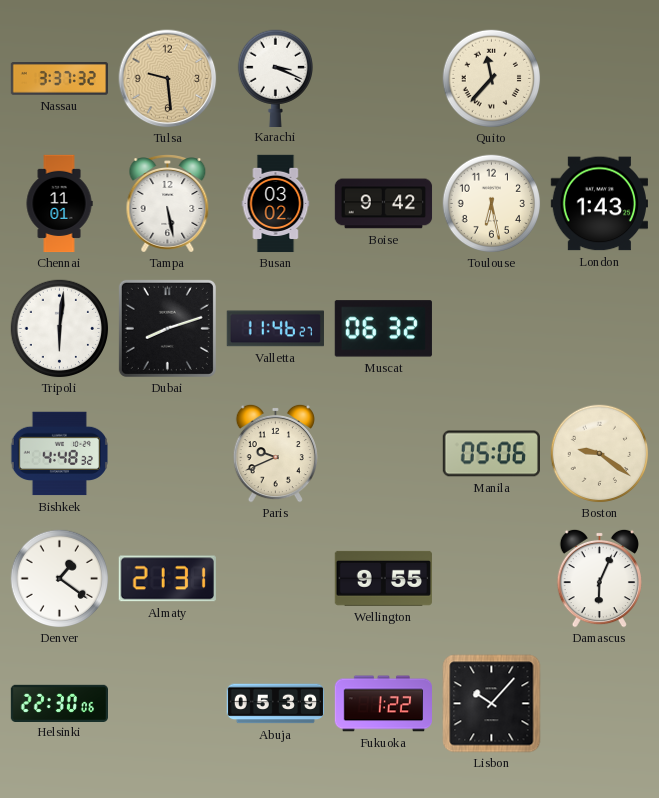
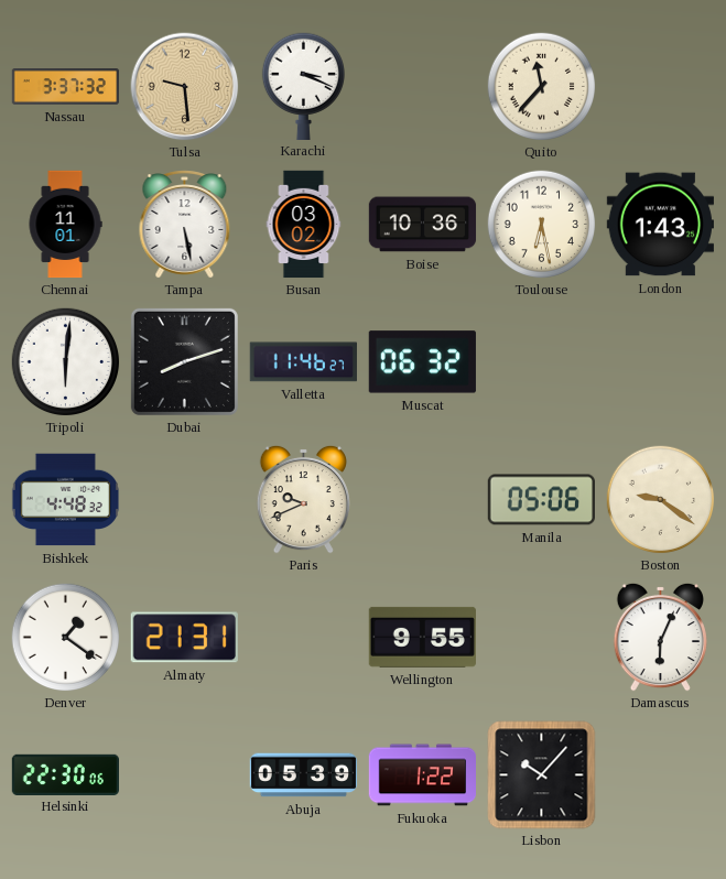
Boise: 9:42 -> 10:36
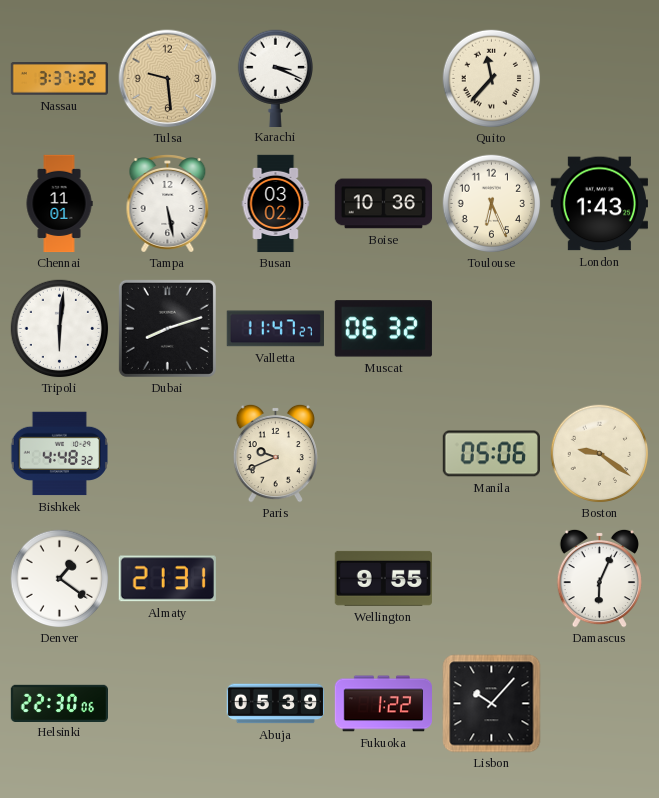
Toulouse: 6:28 -> 6:26
Valletta: 11:46 -> 11:47
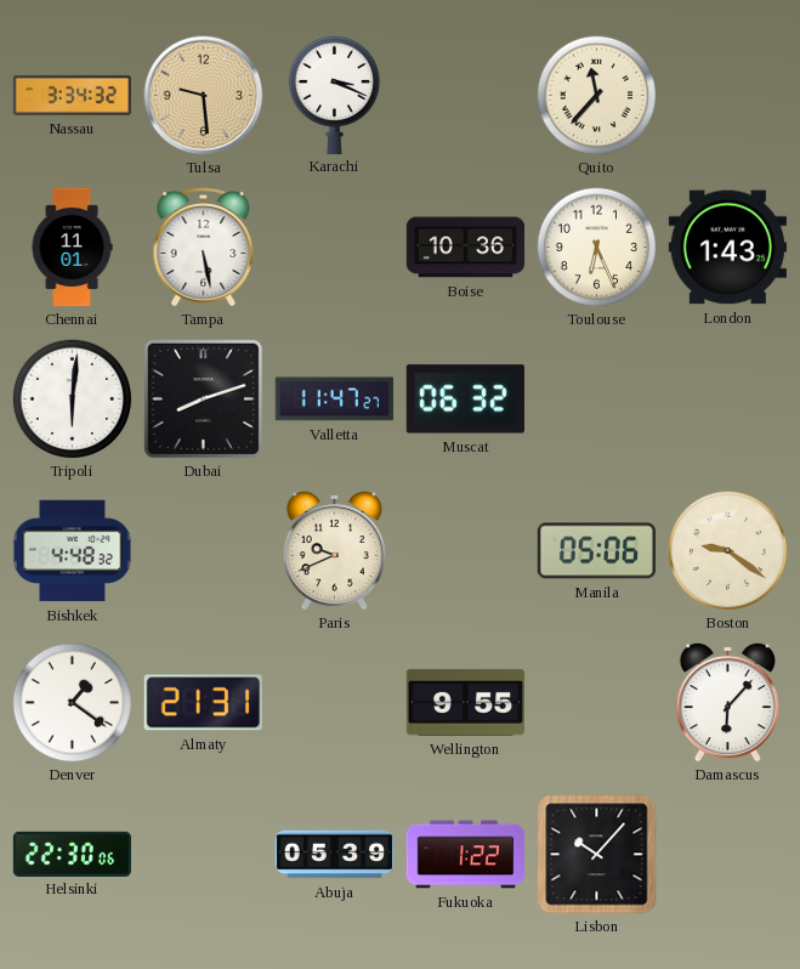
Nassau: 3:37 -> 3:34
Busan: 03:02 -> none
Damascus: 6:04 -> 6:07
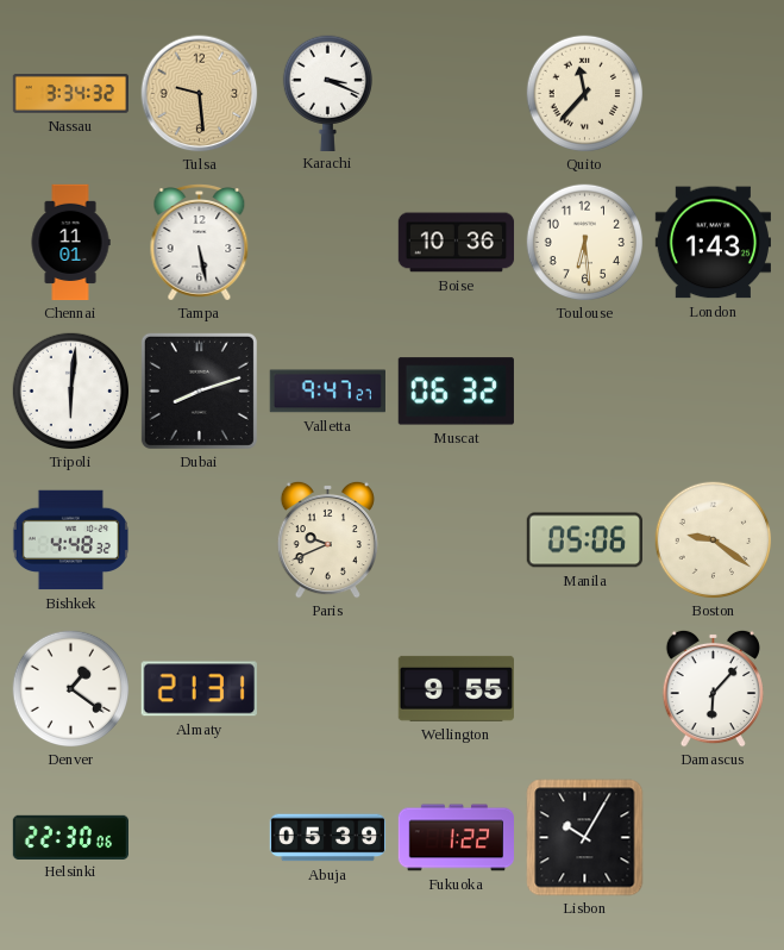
Toulouse: 6:26 -> 6:29
Valletta: 11:47 -> 9:47
Lisbon: 10:07 -> 10:05
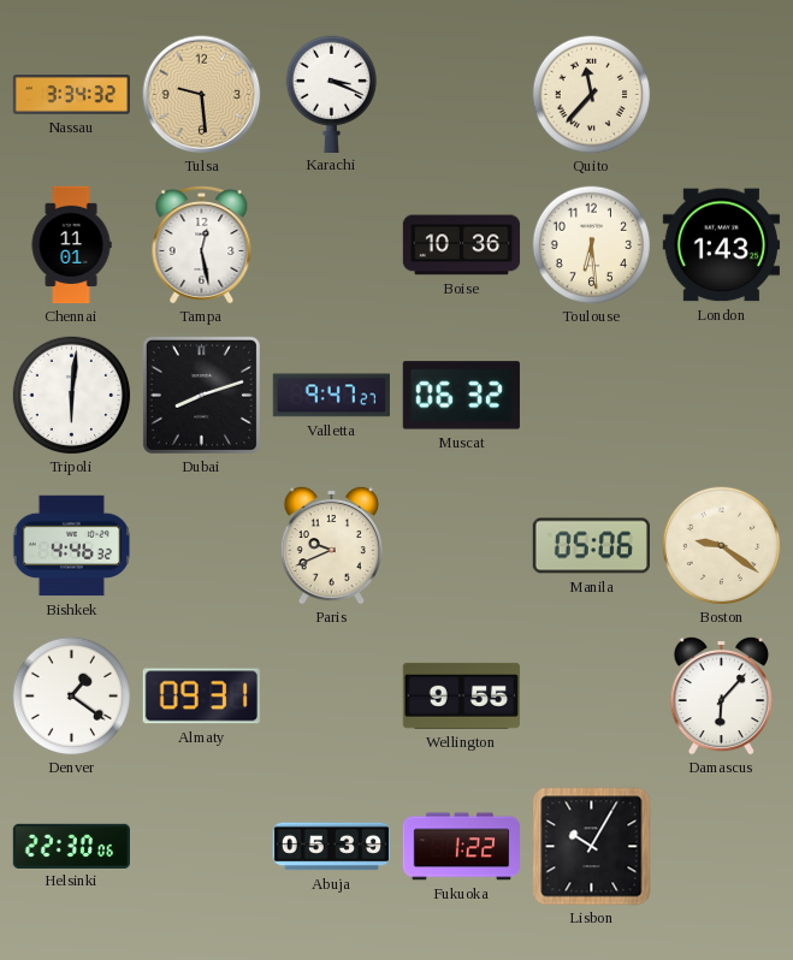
Tampa: 5:28 -> 12:28
Bishkek: 4:48 -> 4:46
Almaty: 21:31 -> 09:31
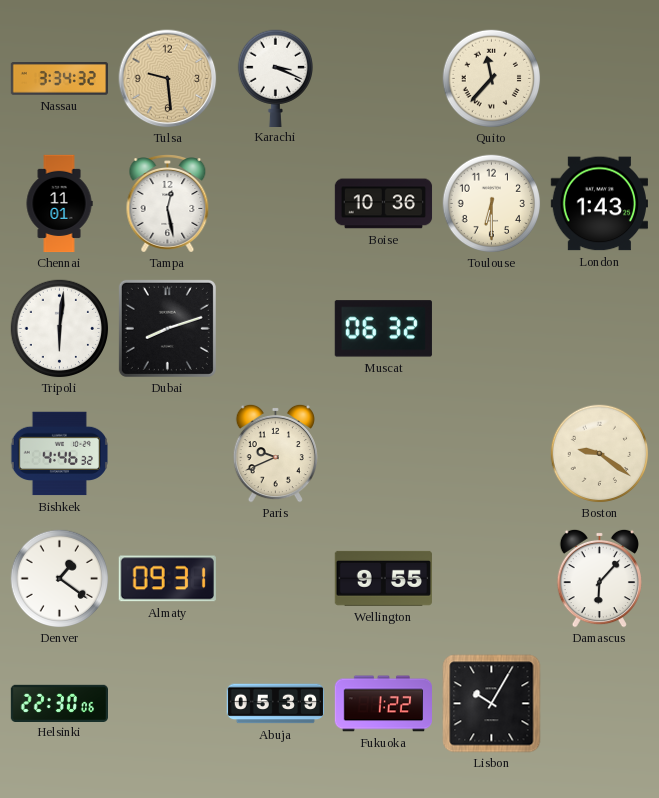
Toulouse: 6:29 -> 6:30
Valletta: 9:47 -> none
Manila: 05:06 -> none
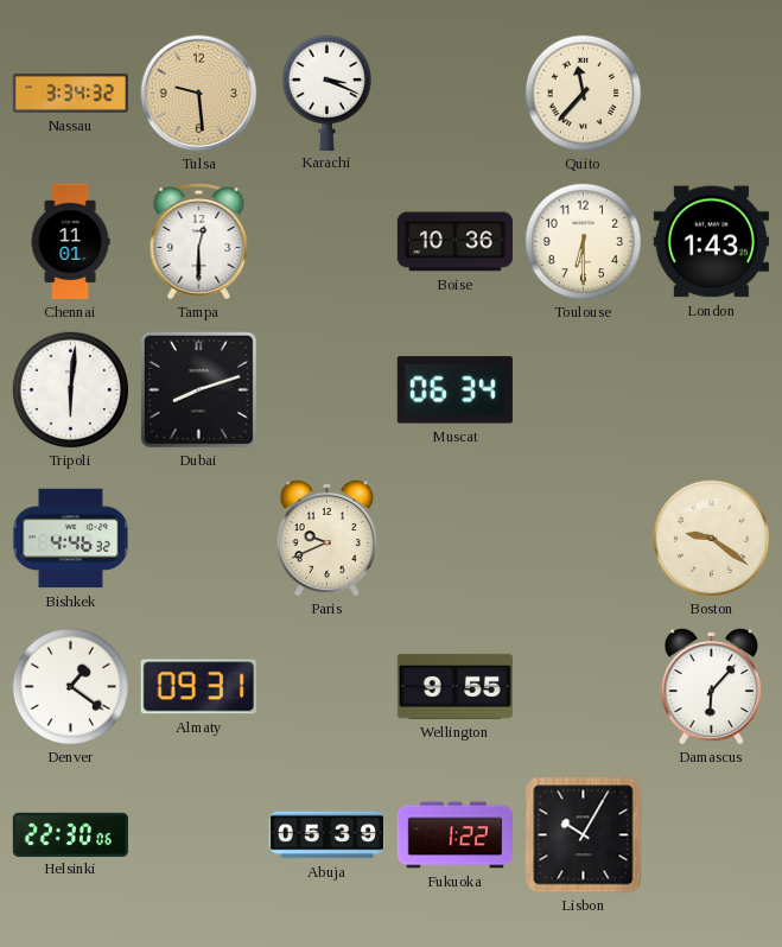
Tampa: 12:28 -> 12:30
Muscat: 06:32 -> 06:34
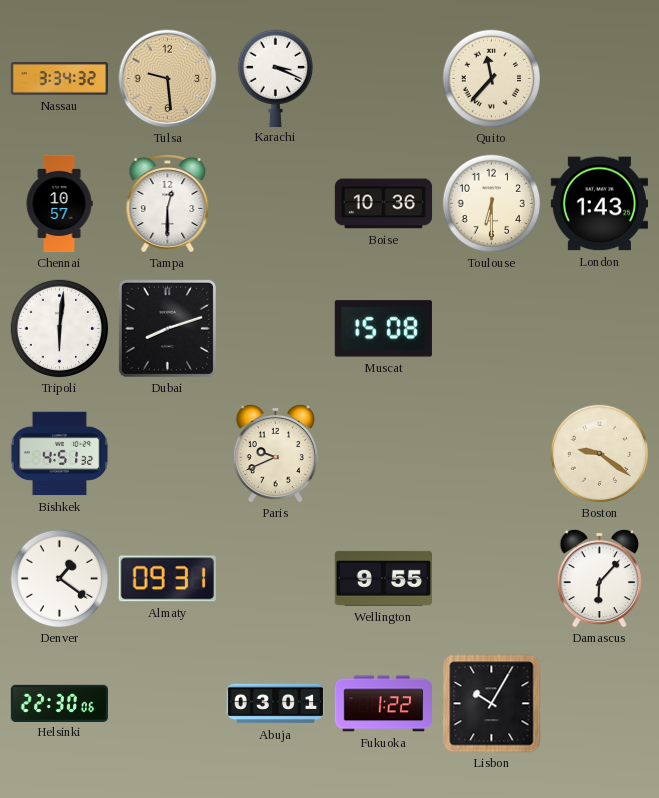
Chennai: 11:01 -> 10:57
Muscat: 06:34 -> 15:08
Bishkek: 4:46 -> 4:51
Abuja: 05:39 -> 03:01
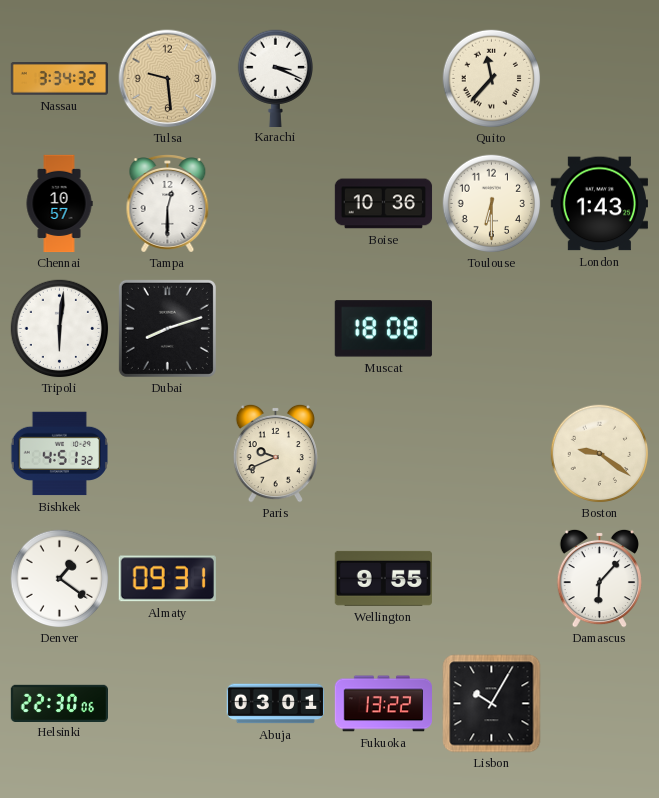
Muscat: 15:08 -> 18:08
Fukuoka: 1:22 -> 13:22
